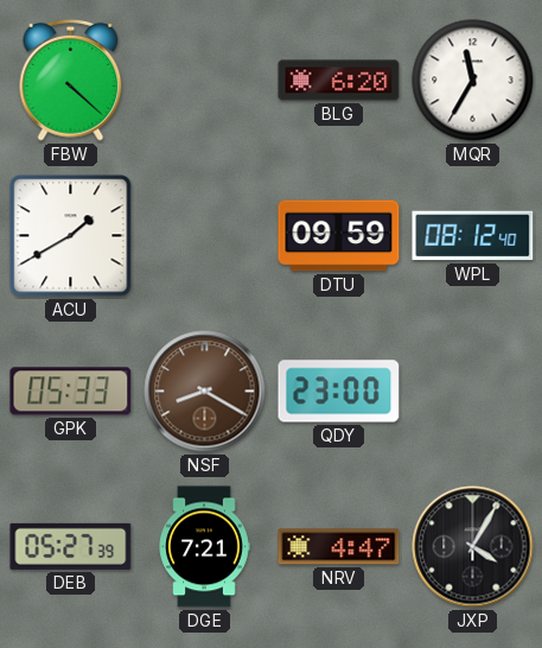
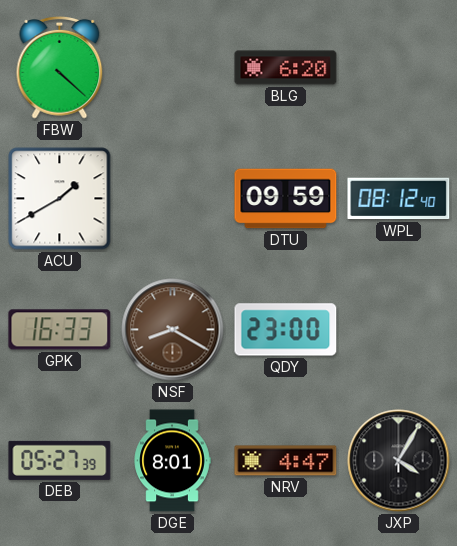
MQR: 11:35 -> none
GPK: 05:33 -> 16:33
DGE: 7:21 -> 8:01
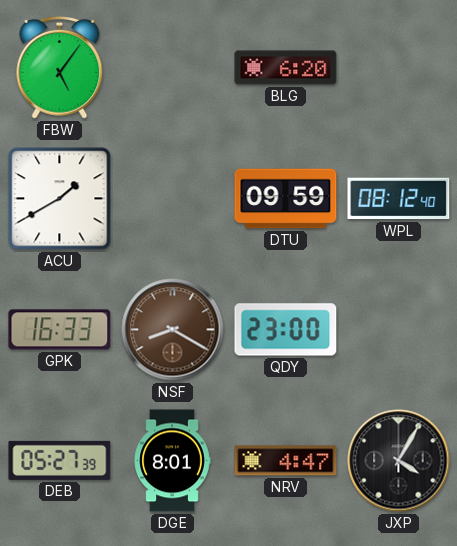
FBW: 4:22 -> 5:06
